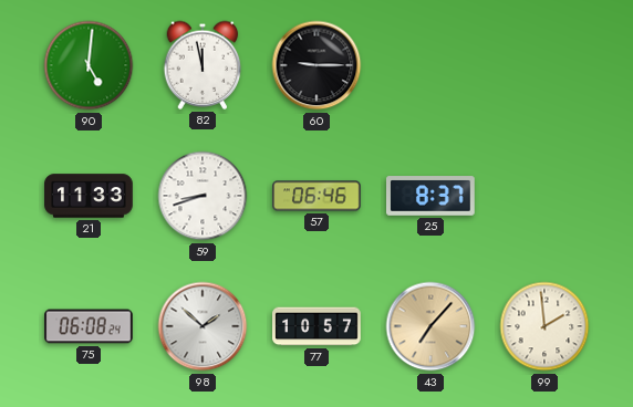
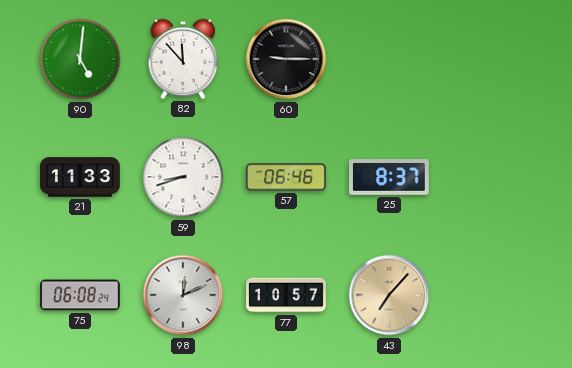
82: 11:58 -> 11:53
98: 1:52 -> 12:11
99: 1:59 -> none
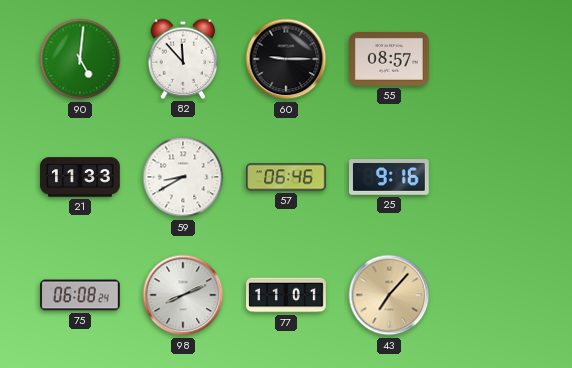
55: none -> 08:57
59: 8:42 -> 8:40
25: 8:37 -> 9:16
98: 12:11 -> 8:11
77: 10:57 -> 11:01
